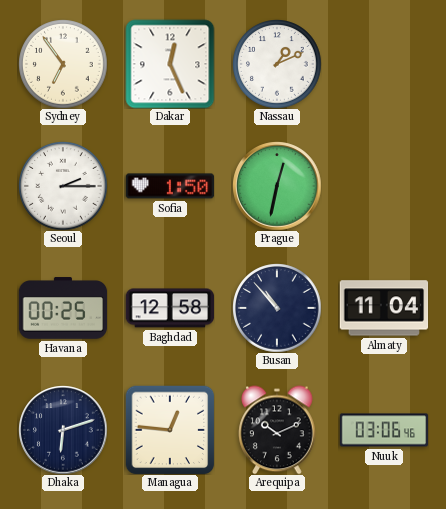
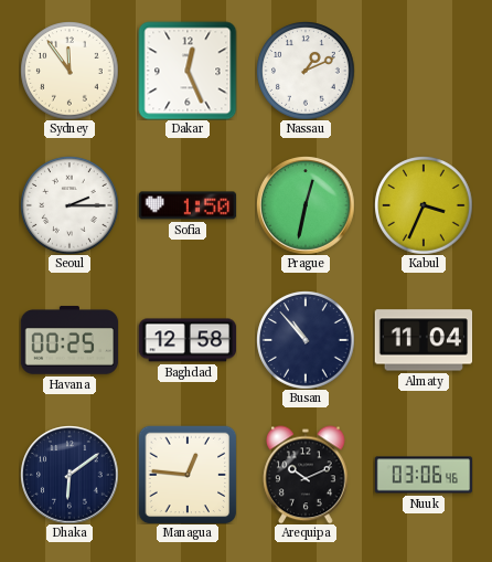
Sydney: 6:54 -> 11:54
Kabul: none -> 3:34
Dhaka: 6:12 -> 6:09
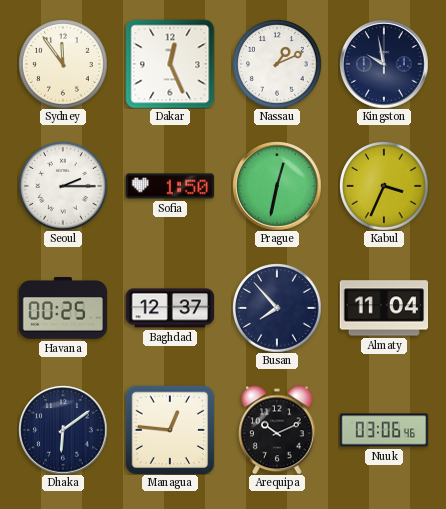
Kingston: none -> 9:58
Baghdad: 12:58 -> 12:37
Busan: 10:53 -> 7:53
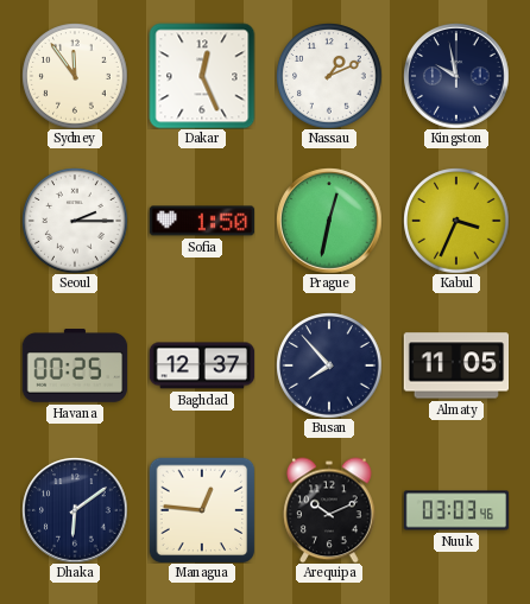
Almaty: 11:04 -> 11:05
Nuuk: 03:06 -> 03:03
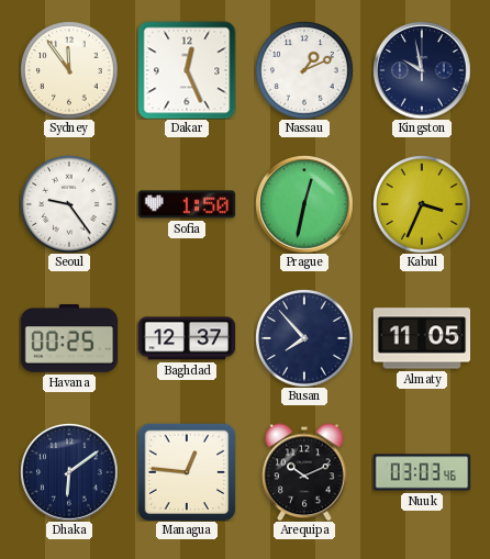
Seoul: 2:15 -> 9:24
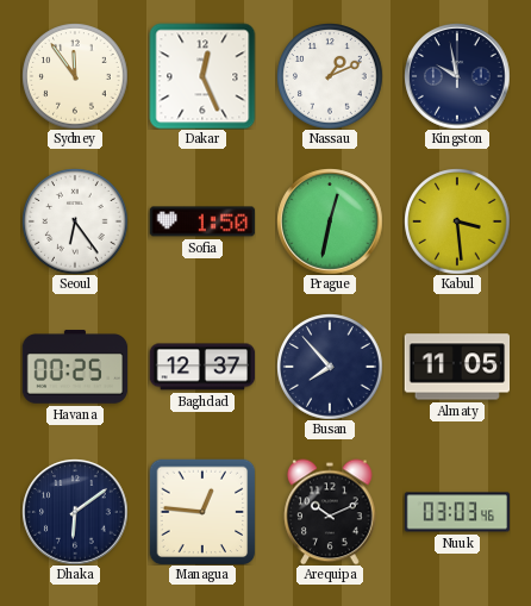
Seoul: 9:24 -> 6:24
Kabul: 3:34 -> 3:29
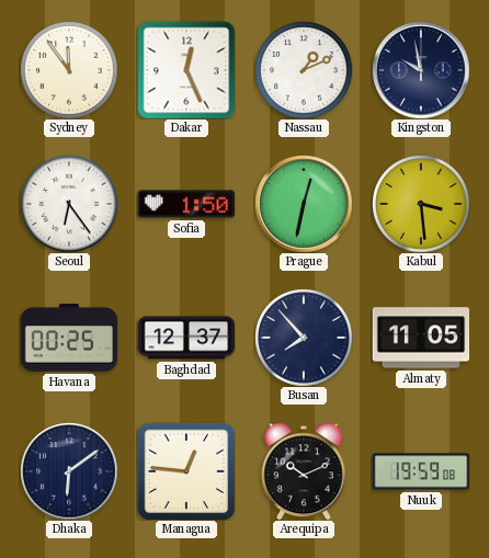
Nuuk: 03:03 -> 19:59
